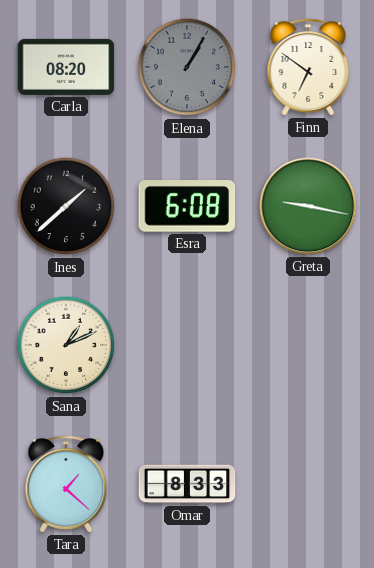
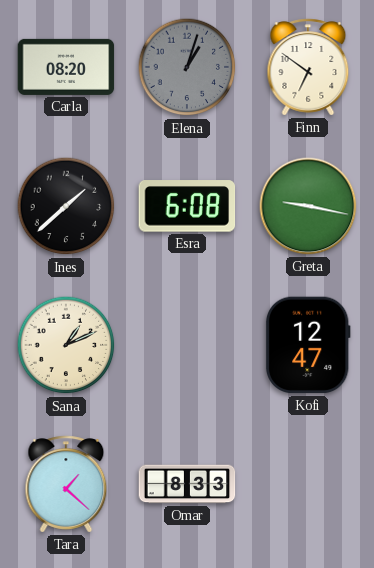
Elena: 1:05 -> 1:03
Kofi: none -> 12:47
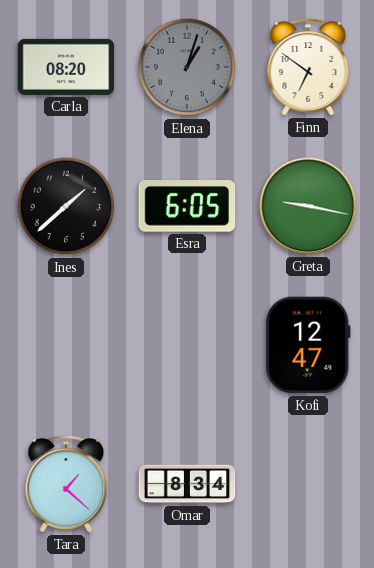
Esra: 6:08 -> 6:05
Sana: 1:11 -> none
Omar: 8:33 -> 8:34
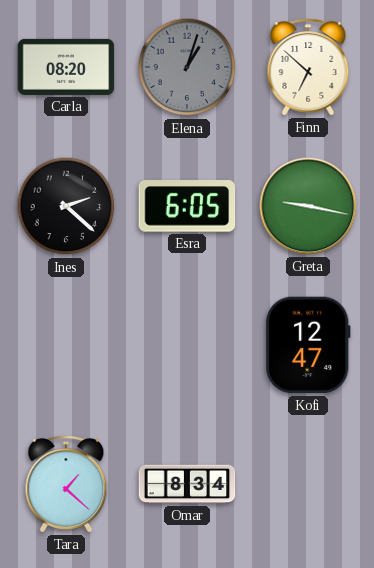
Finn: 6:51 -> 6:52
Ines: 1:38 -> 2:22
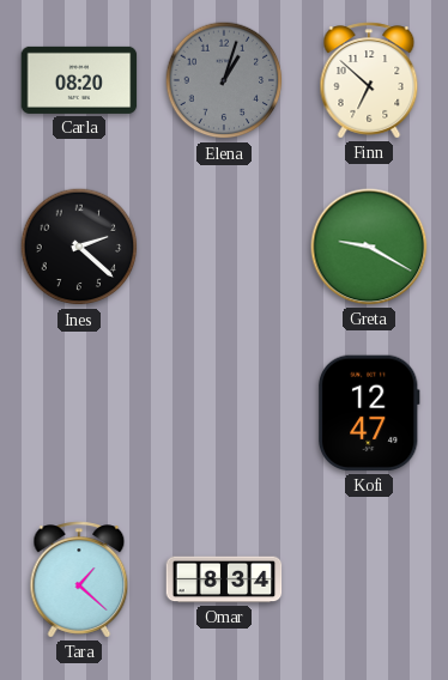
Esra: 6:05 -> none
Greta: 9:17 -> 9:20
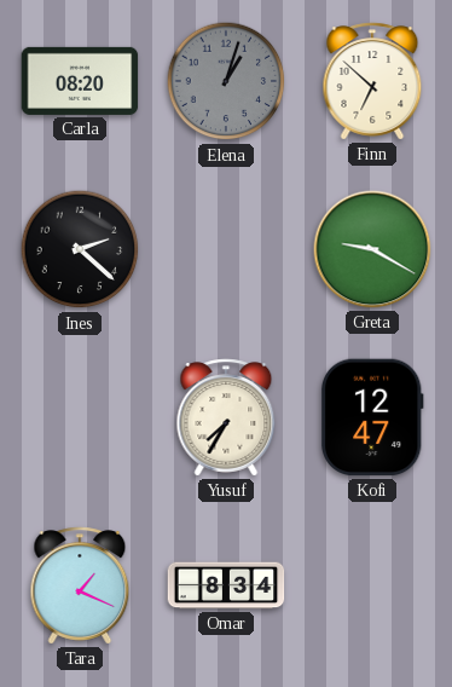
Yusuf: none -> 7:35
Tara: 1:22 -> 1:19
